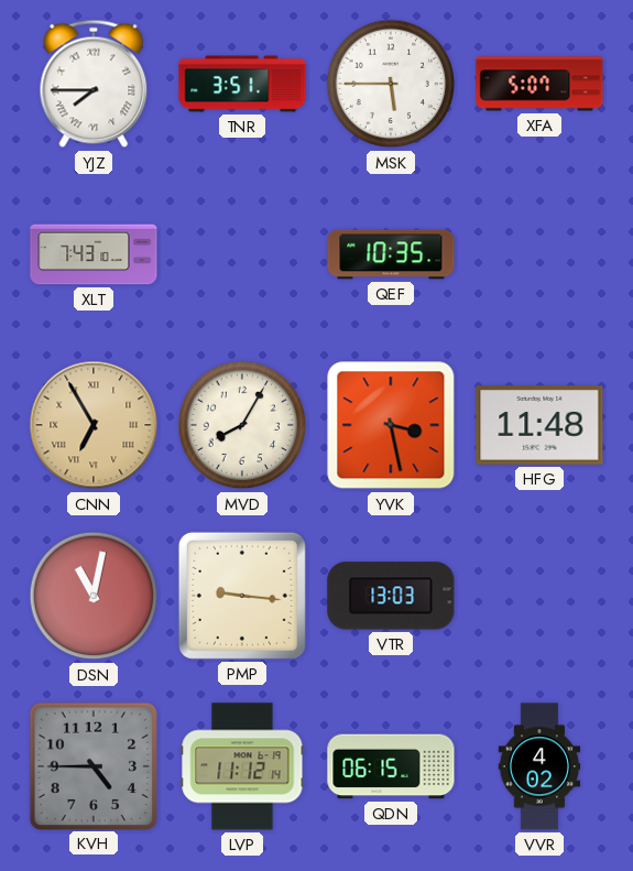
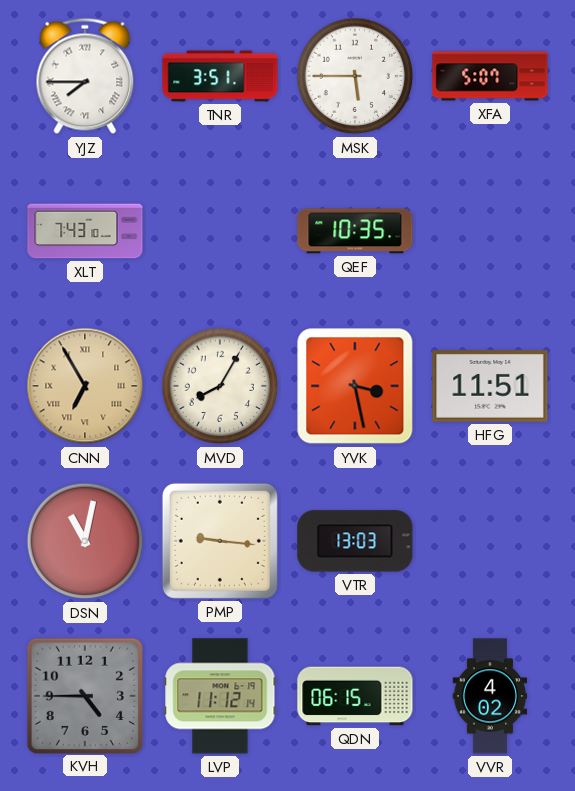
HFG: 11:48 -> 11:51
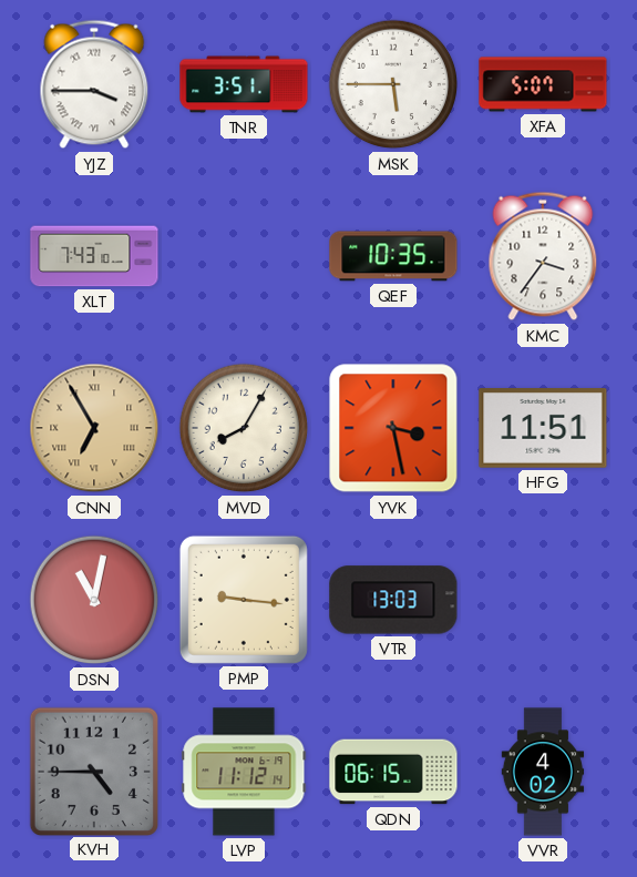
YJZ: 7:45 -> 3:45
KMC: none -> 3:36
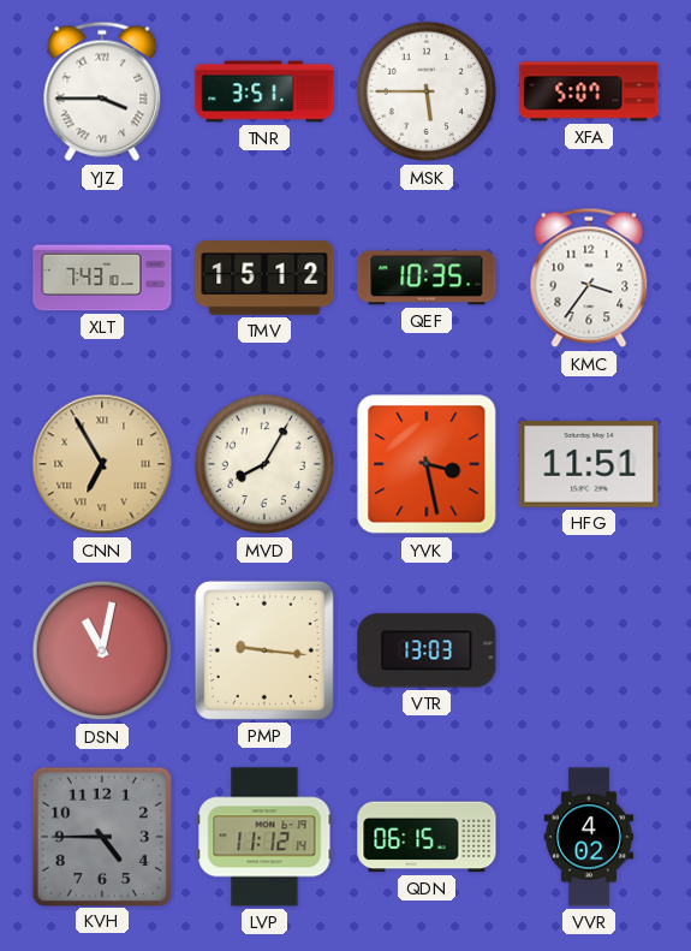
TMV: none -> 15:12
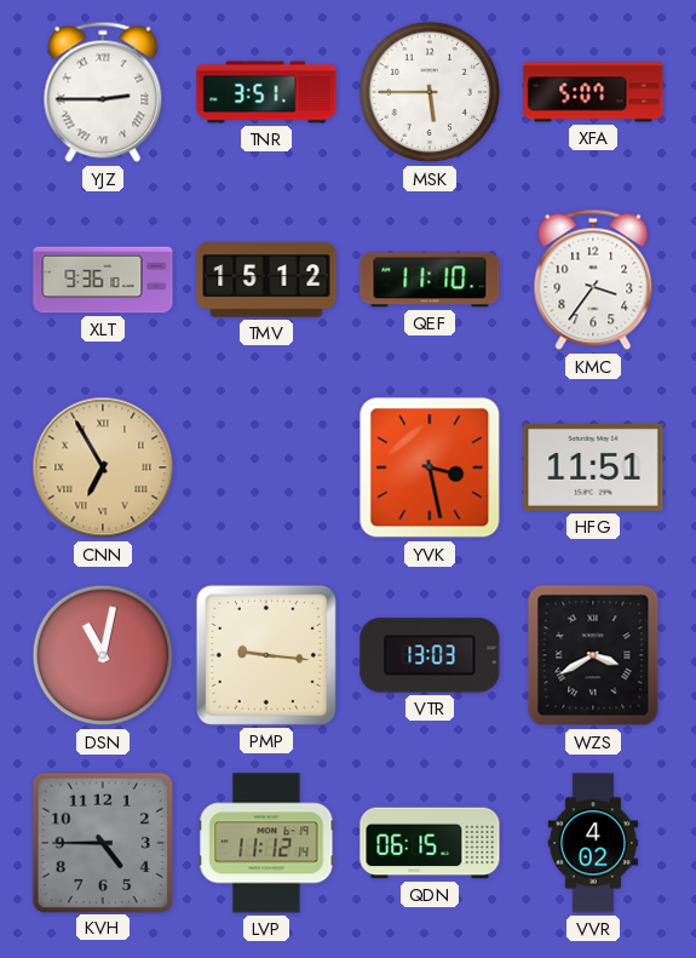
YJZ: 3:45 -> 2:45
XLT: 7:43 -> 9:36
QEF: 10:35 -> 11:10
MVD: 8:05 -> none
WZS: none -> 3:40
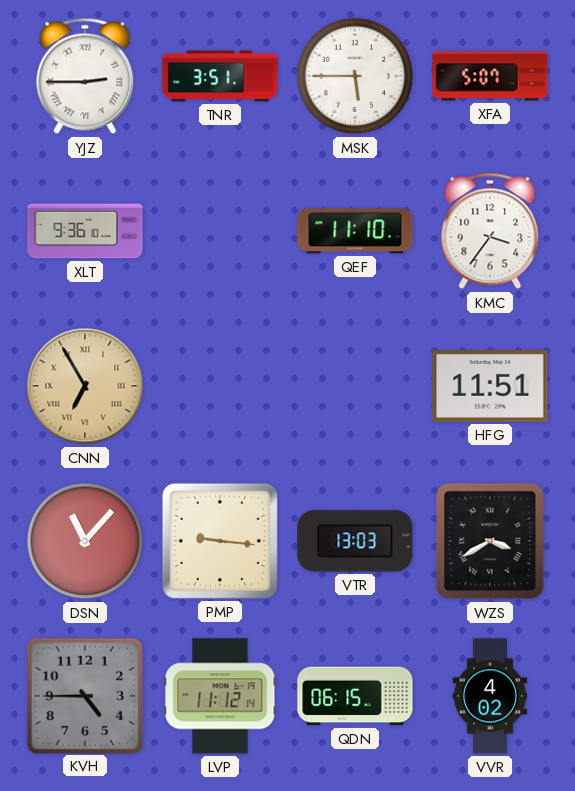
TMV: 15:12 -> none
YVK: 3:28 -> none
DSN: 11:02 -> 11:07
